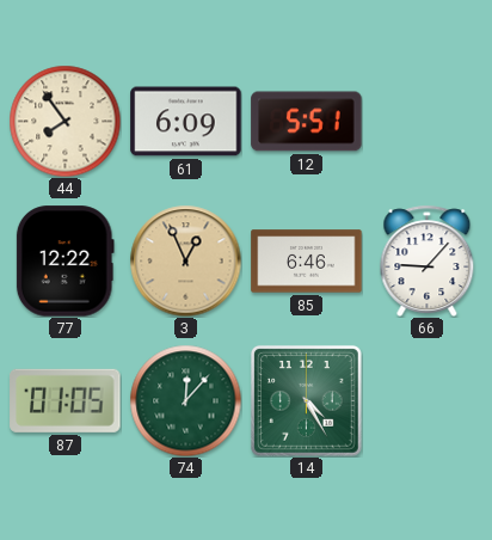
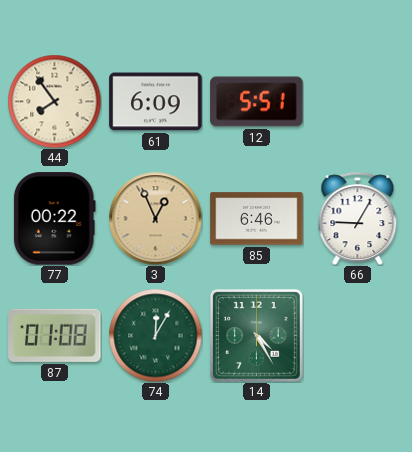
77: 12:22 -> 00:22
66: 9:07 -> 9:05
87: 01:05 -> 01:08
74: 12:07 -> 12:05
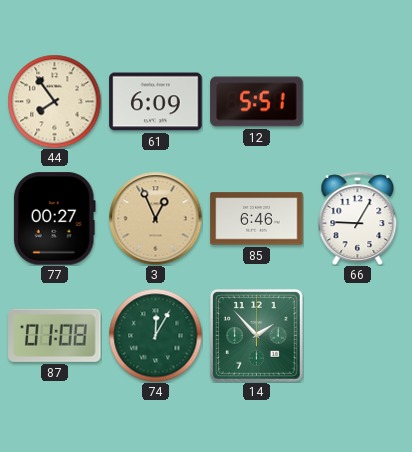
77: 00:22 -> 00:27
14: 4:25 -> 1:53
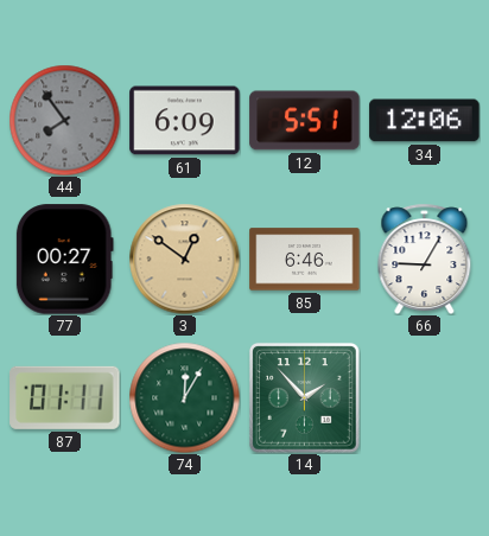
44 dial: cream -> grey
34: none -> 12:06
3: 12:56 -> 12:51
87: 01:08 -> 01:11
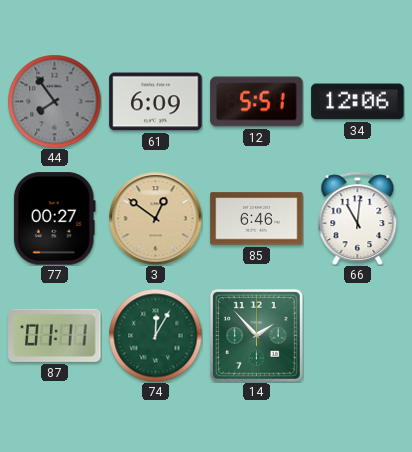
66: 9:05 -> 11:01
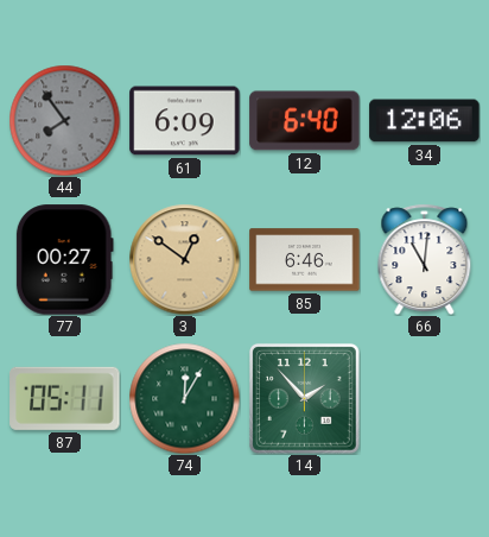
12: 5:51 -> 6:40
87: 01:11 -> 05:11
